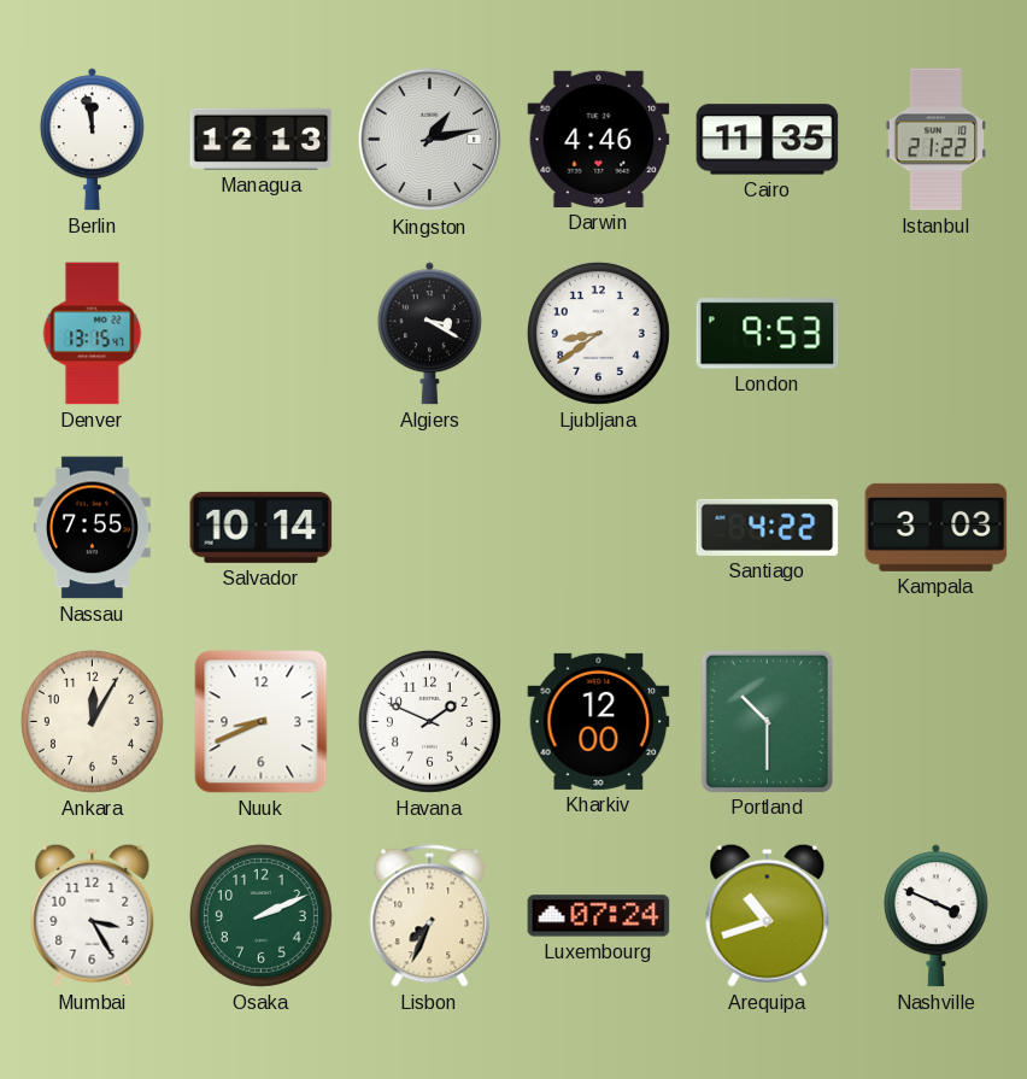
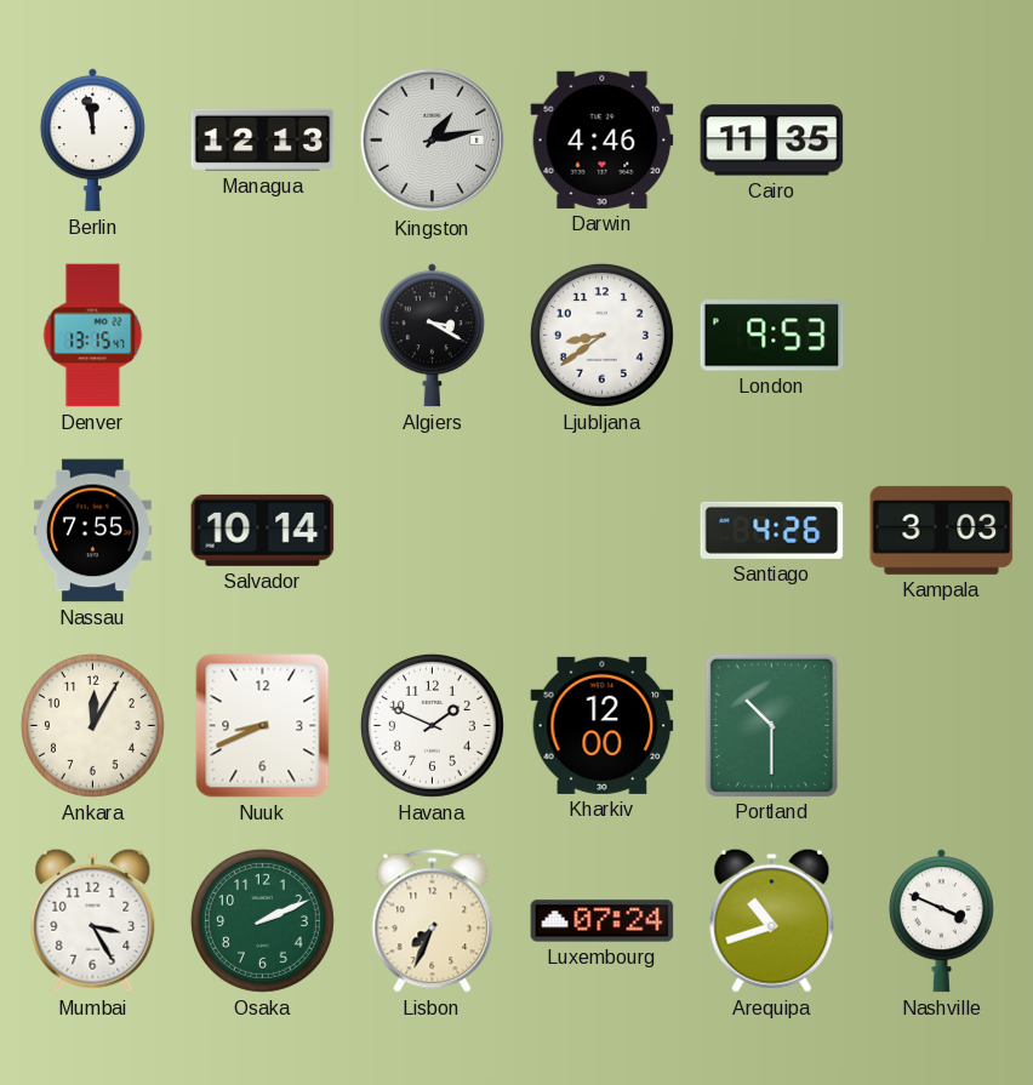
Istanbul: 21:22 -> none
Santiago: 4:22 -> 4:26
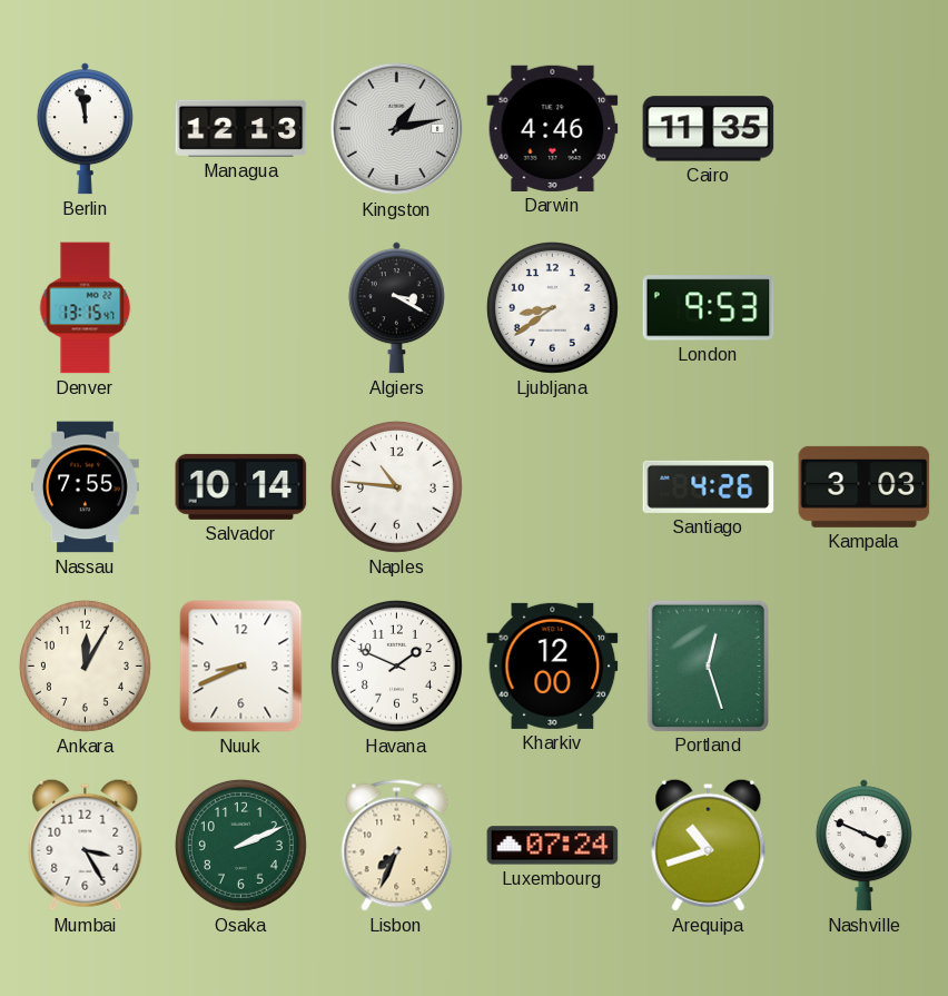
Naples: none -> 10:46
Portland: 10:30 -> 12:27
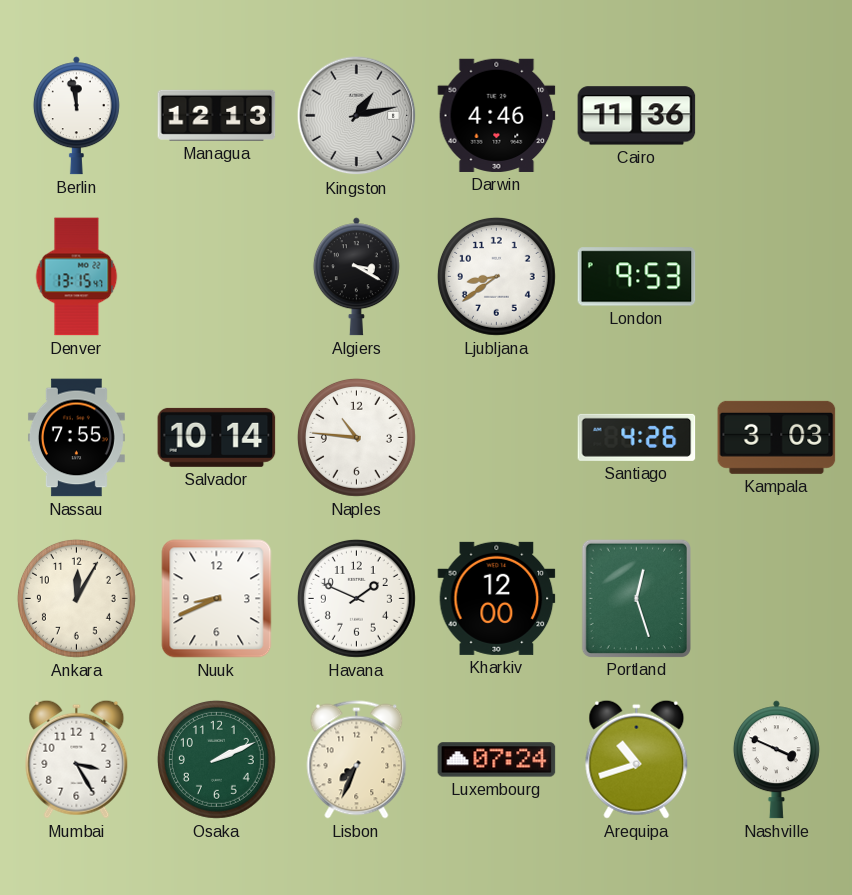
Cairo: 11:35 -> 11:36
